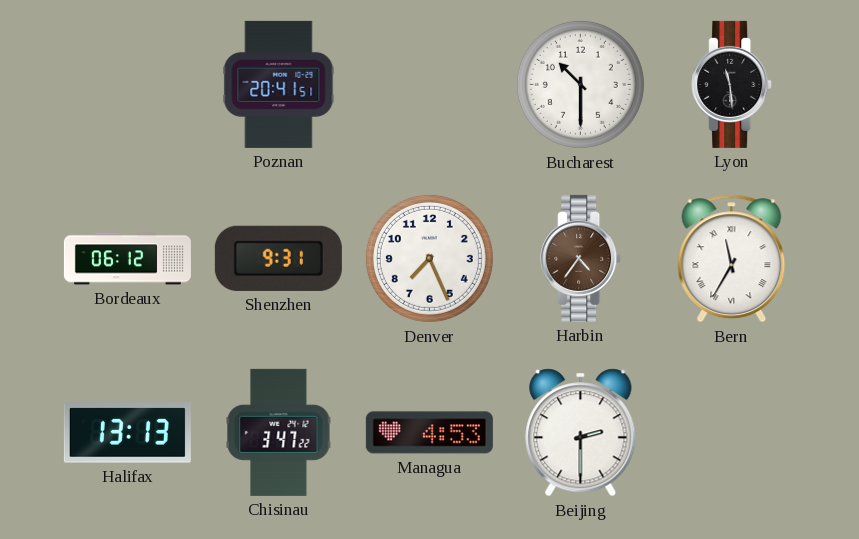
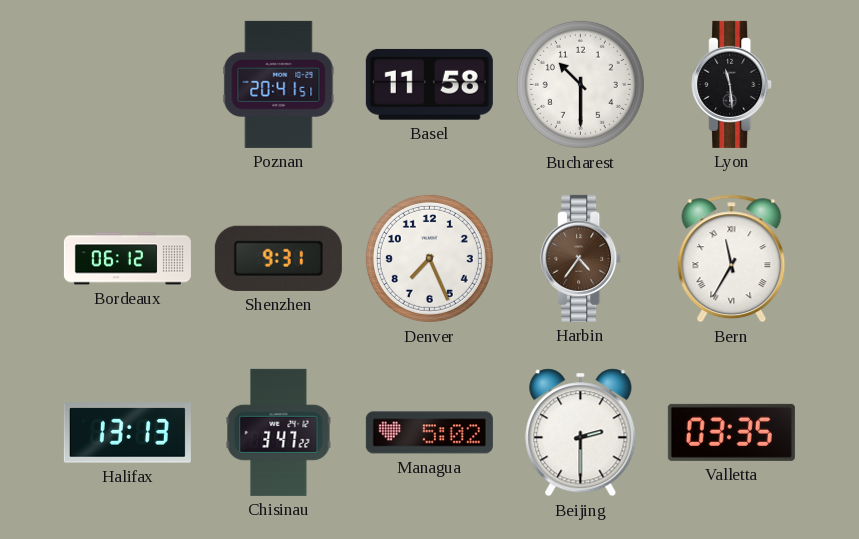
Basel: none -> 11:58
Managua: 4:53 -> 5:02
Valletta: none -> 03:35
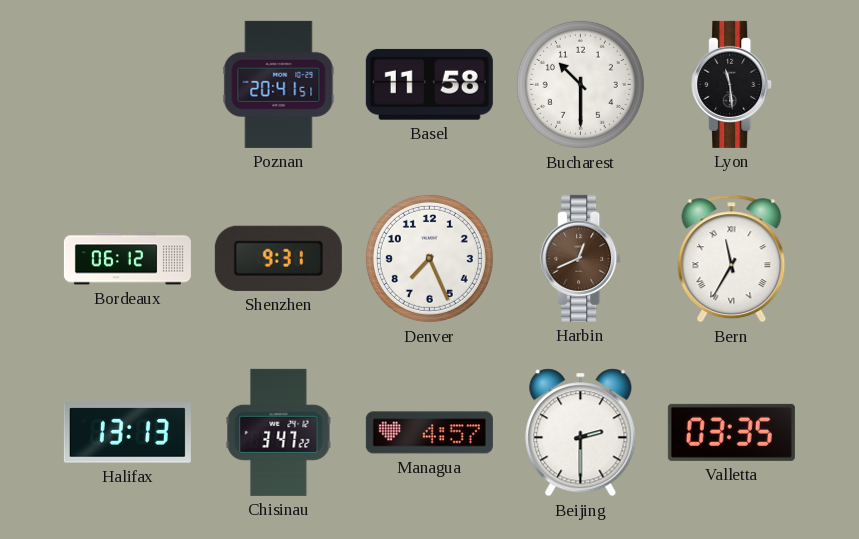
Harbin: 4:36 -> 12:41
Managua: 5:02 -> 4:57
